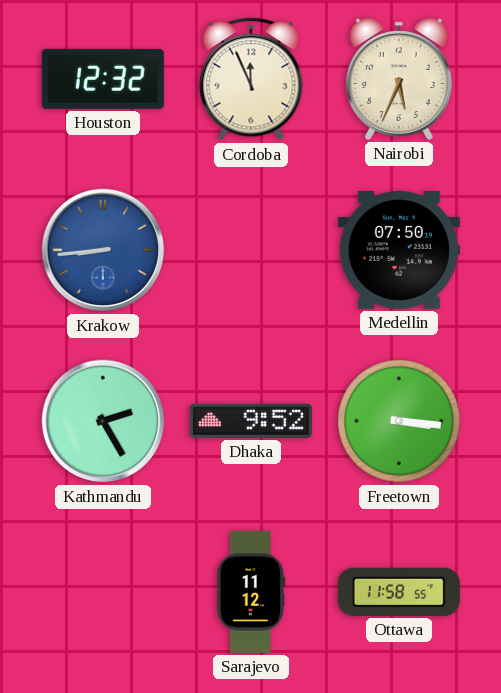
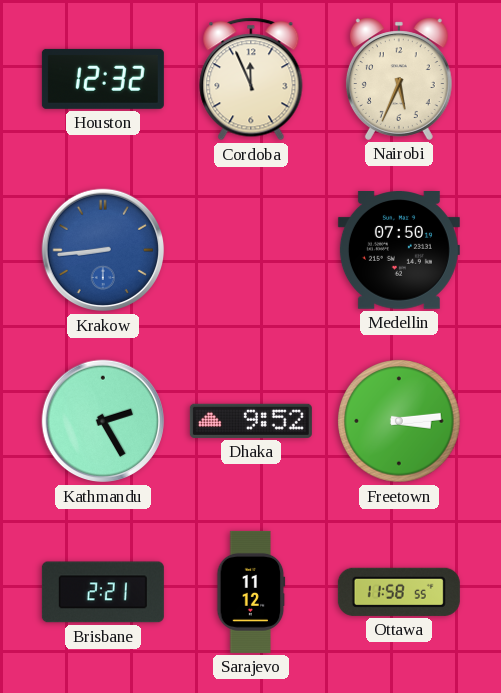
Freetown: 3:16 -> 3:14
Brisbane: none -> 2:21
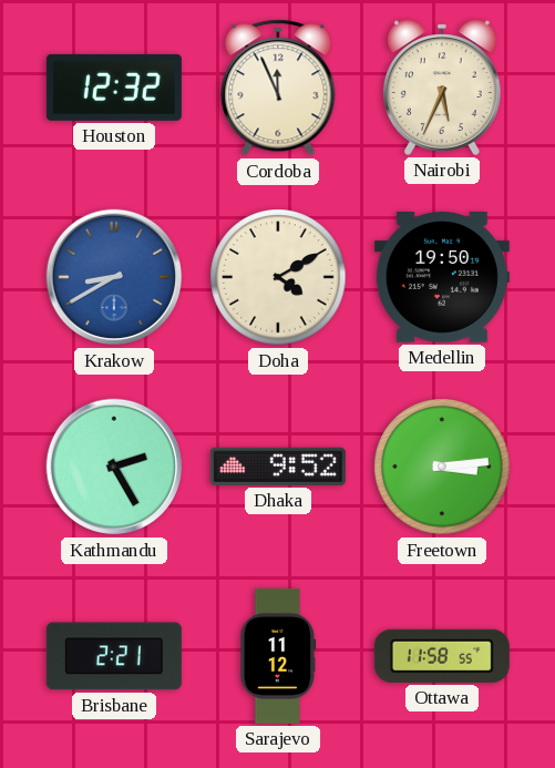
Krakow: 8:44 -> 8:40
Doha: none -> 4:10
Medellin: 07:50 -> 19:50
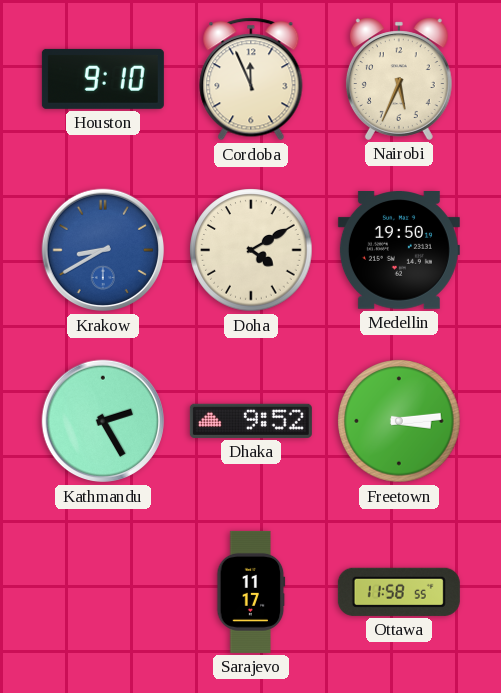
Houston: 12:32 -> 9:10
Brisbane: 2:21 -> none
Sarajevo: 11:12 -> 11:17
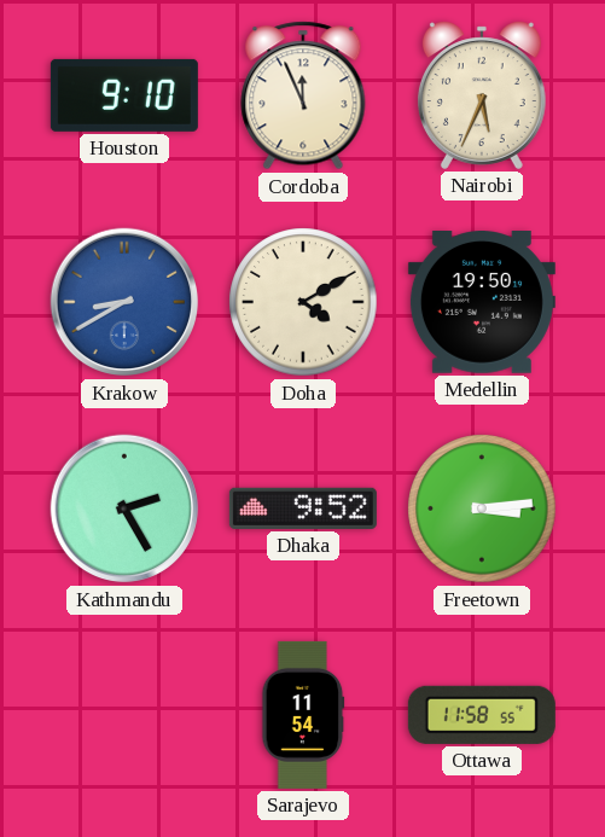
Sarajevo: 11:17 -> 11:54
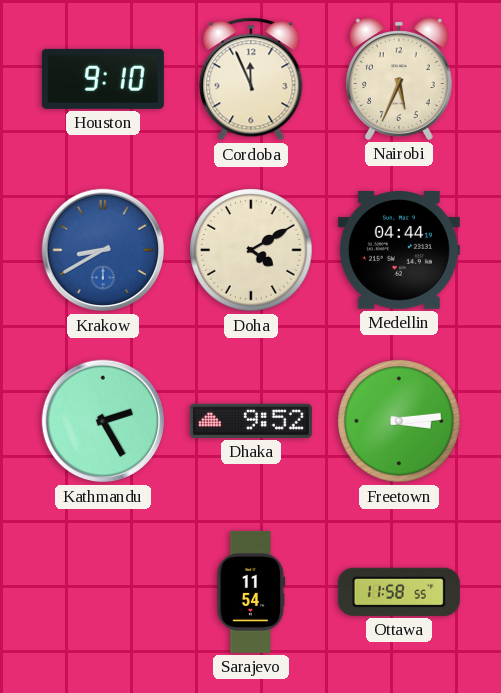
Medellin: 19:50 -> 04:44
